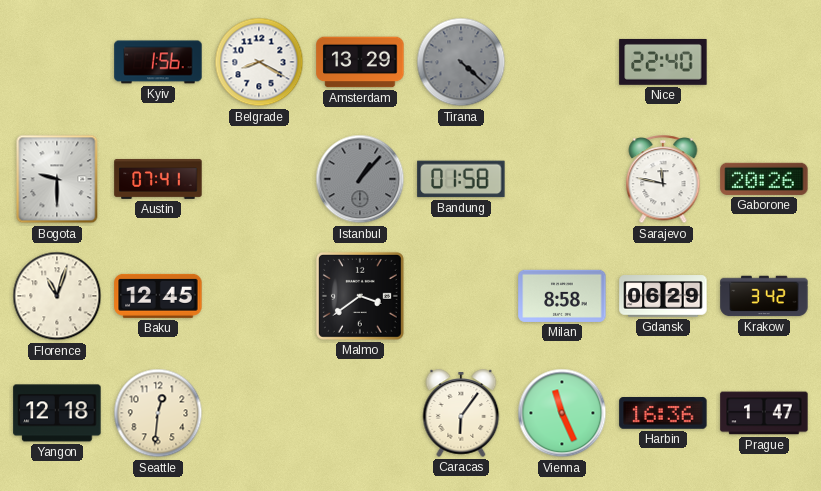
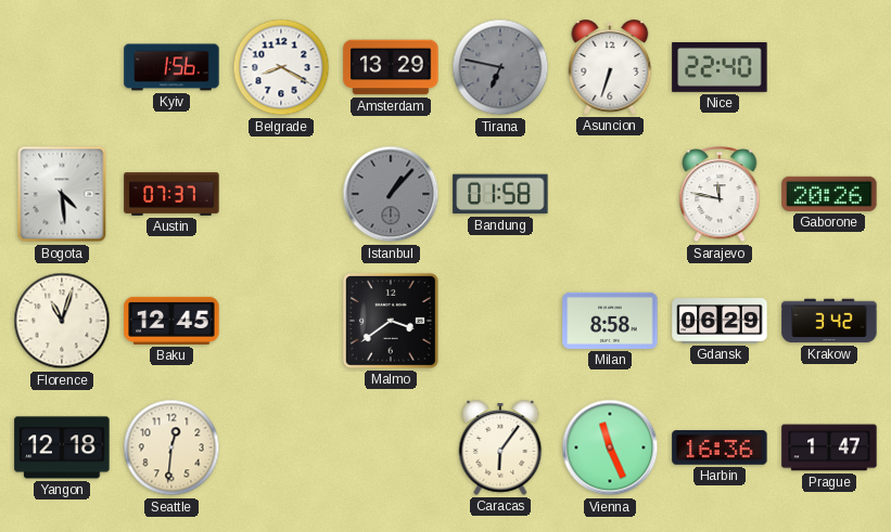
Tirana: 4:22 -> 6:47
Asuncion: none -> 6:33
Bogota: 9:30 -> 4:29
Austin: 07:41 -> 07:37
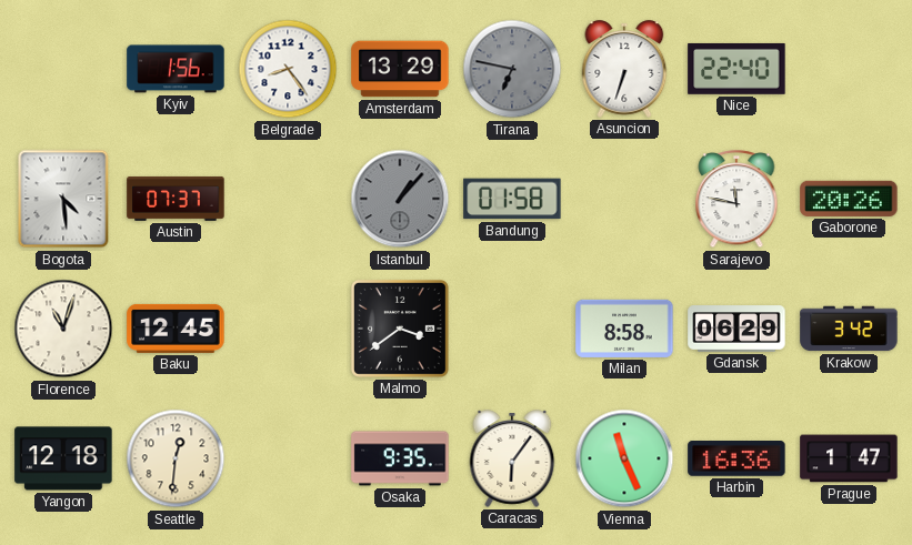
Belgrade: 8:20 -> 8:24
Osaka: none -> 9:35
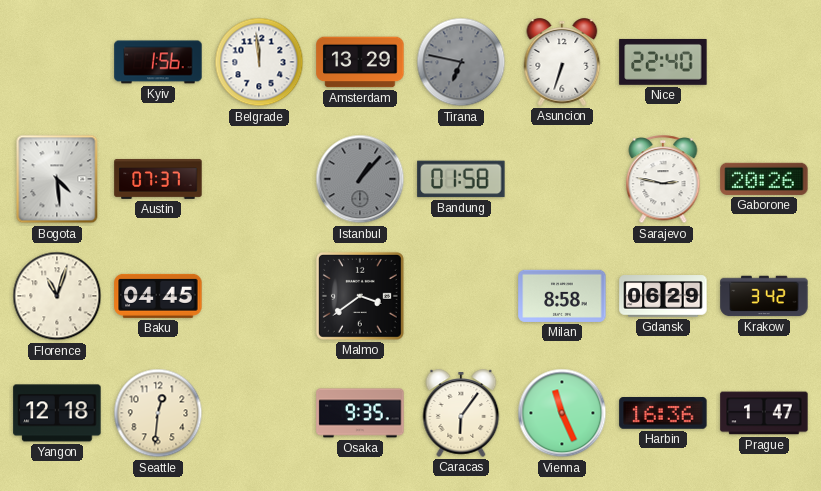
Belgrade: 8:24 -> 11:59
Sarajevo: 11:47 -> 2:47
Baku: 12:45 -> 04:45
